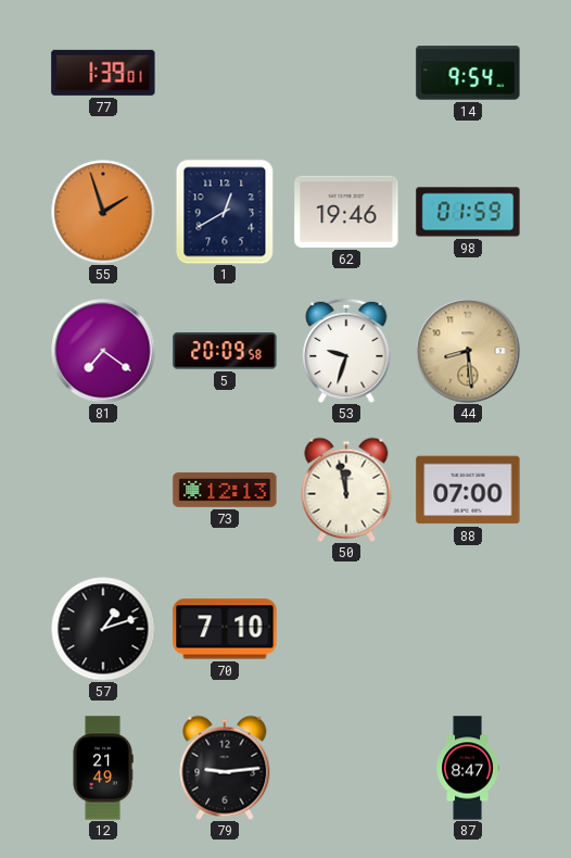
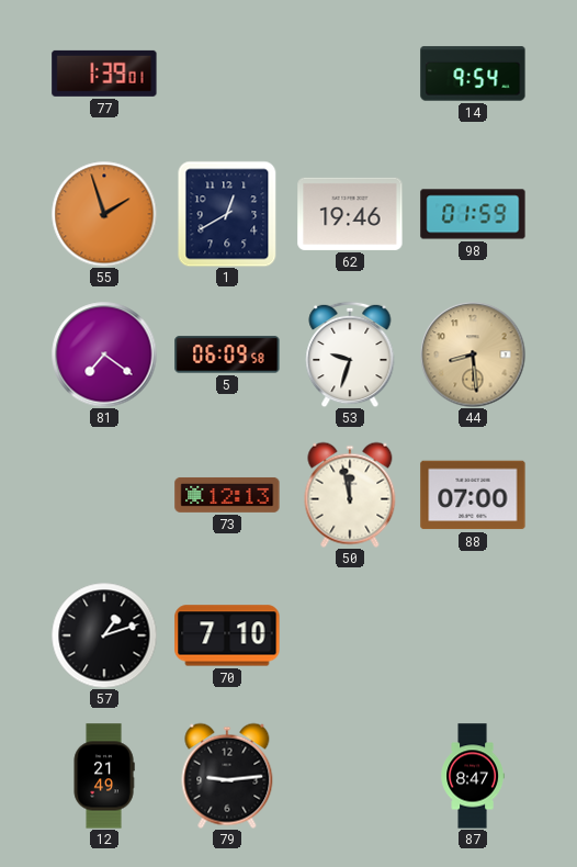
5: 20:09 -> 06:09
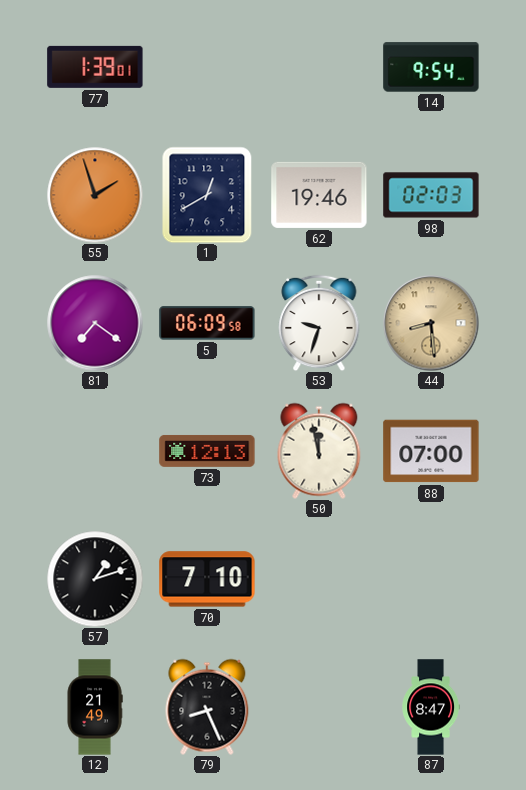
98: 01:59 -> 02:03
79: 9:14 -> 8:26
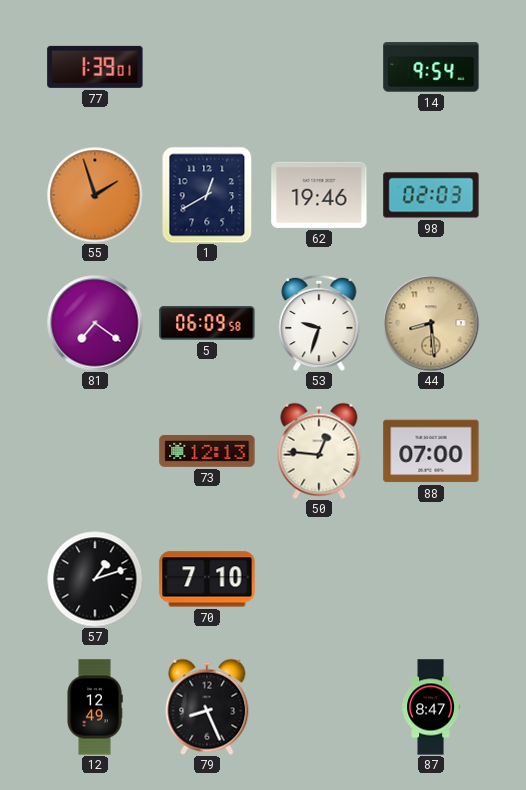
50: 11:58 -> 12:46
12: 21:49 -> 12:49
